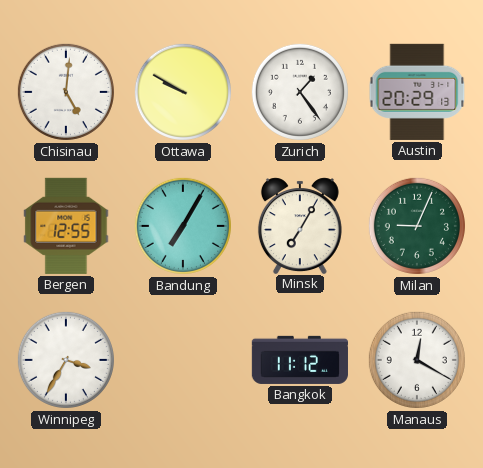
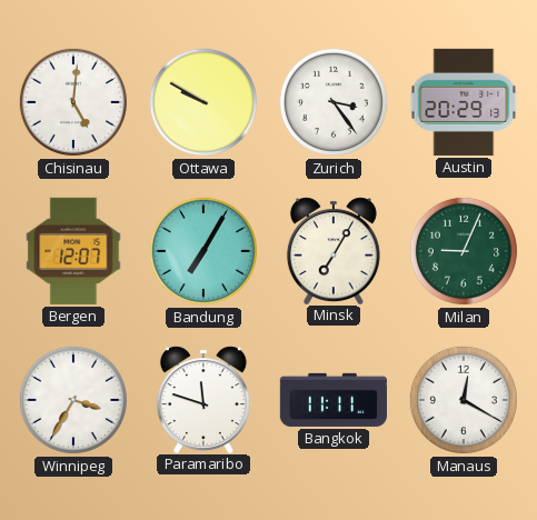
Zurich: 1:24 -> 3:24
Bergen: 12:55 -> 12:07
Paramaribo: none -> 11:48
Bangkok: 11:12 -> 11:11
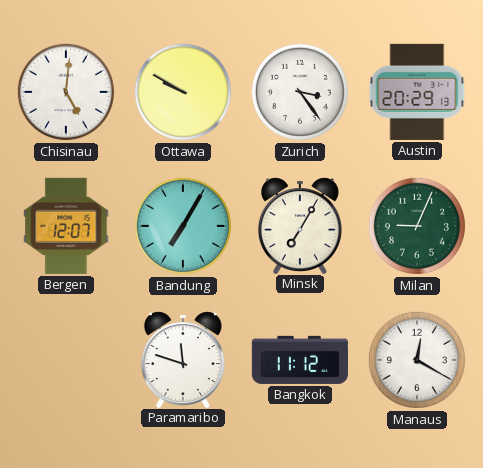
Winnipeg: 3:35 -> none
Bangkok: 11:11 -> 11:12
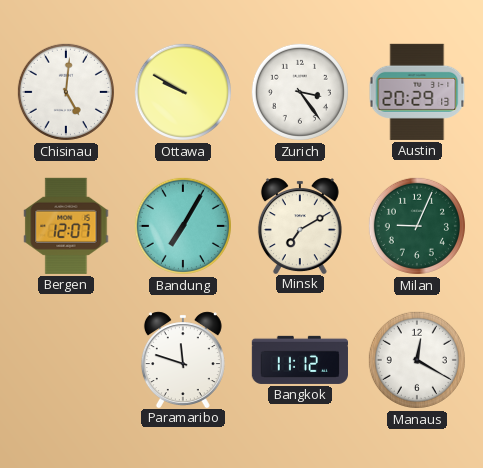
Minsk: 7:05 -> 7:10
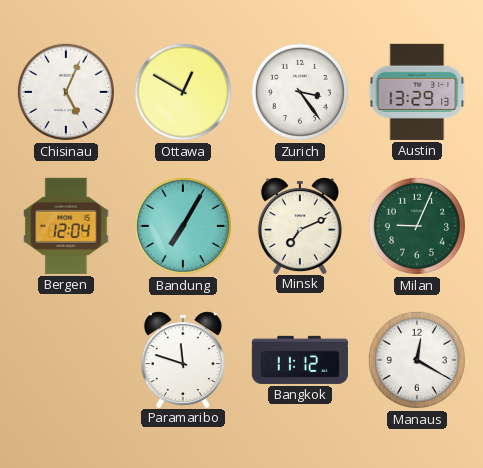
Chisinau: 5:01 -> 5:04
Ottawa: 9:50 -> 12:50
Austin: 20:29 -> 13:29
Bergen: 12:07 -> 12:04
Minsk: 7:10 -> 7:11
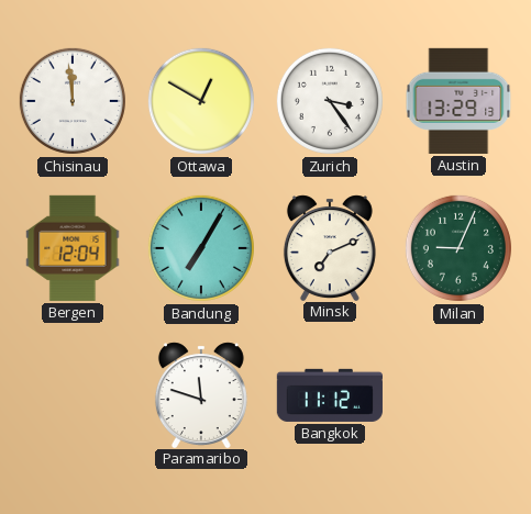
Chisinau: 5:04 -> 11:59
Manaus: 12:20 -> none
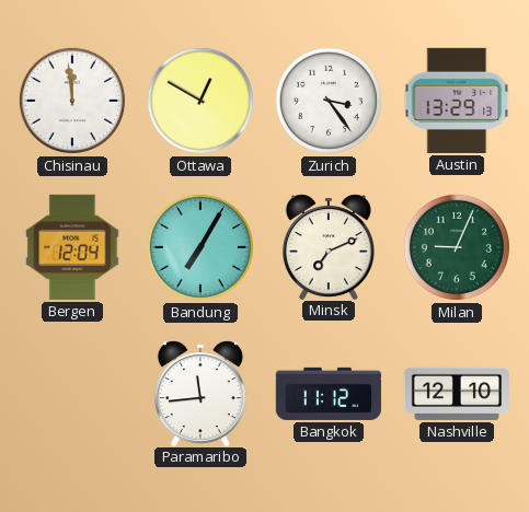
Paramaribo: 11:48 -> 11:44
Nashville: none -> 12:10
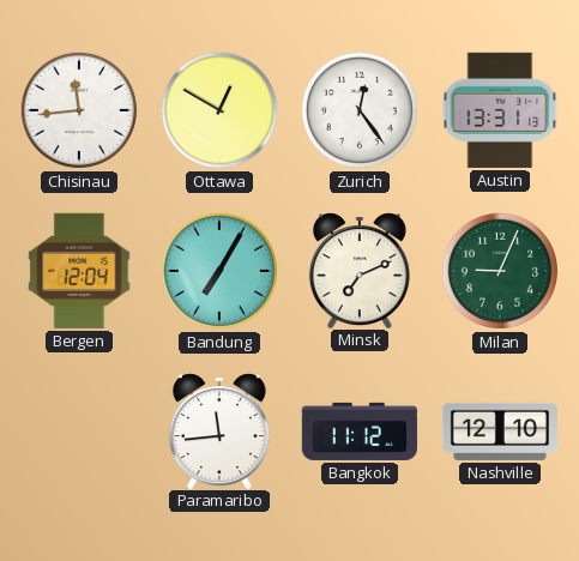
Chisinau: 11:59 -> 11:44
Zurich: 3:24 -> 12:24
Austin: 13:29 -> 13:31
